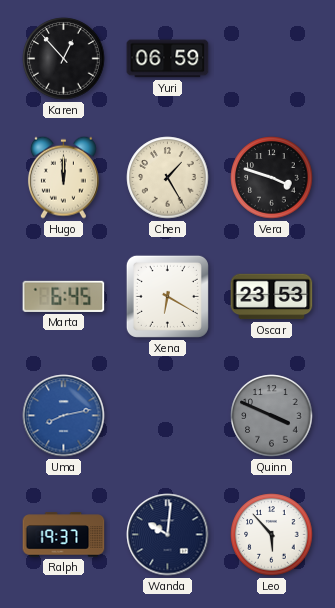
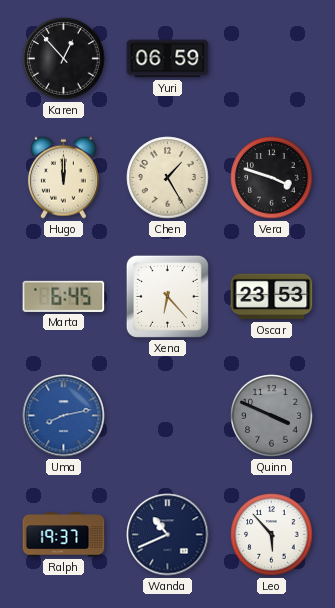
Xena: 6:20 -> 6:23
Wanda: 10:01 -> 10:41
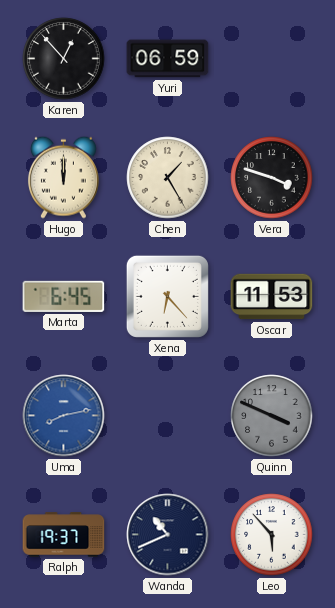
Oscar: 23:53 -> 11:53
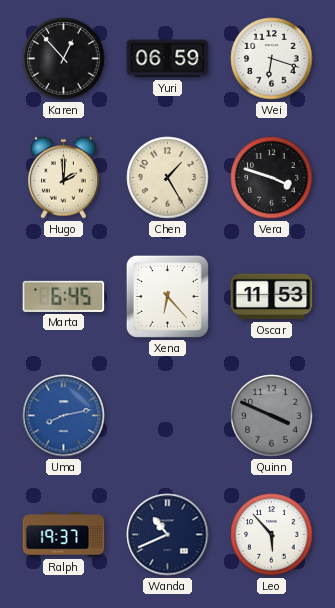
Wei: none -> 6:18
Hugo: 12:00 -> 2:00
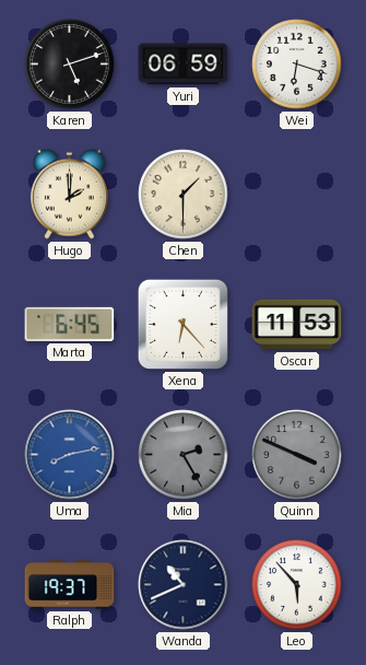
Karen: 12:53 -> 5:12
Chen: 1:25 -> 1:30
Vera: 3:48 -> none
Mia: none -> 2:25
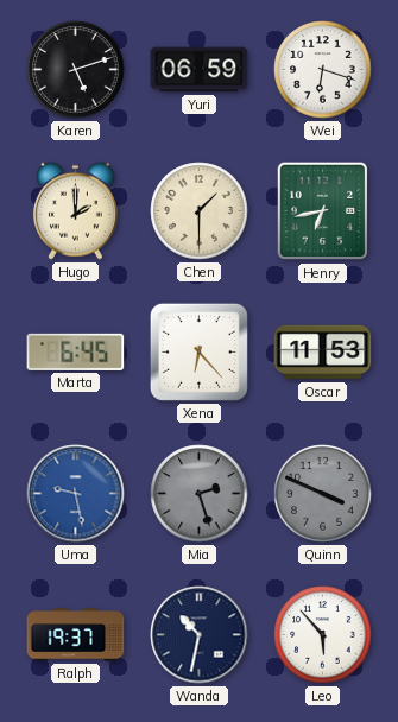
Henry: none -> 6:43
Uma: 8:13 -> 9:28
Mia: 2:25 -> 2:27
Wanda: 10:41 -> 10:32
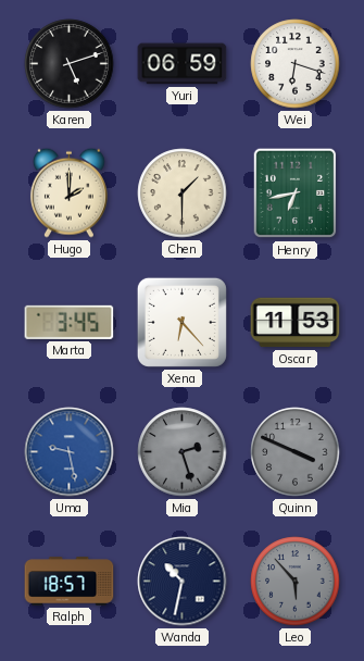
Marta: 6:45 -> 3:45
Ralph: 19:37 -> 18:57
Leo dial: white -> grey
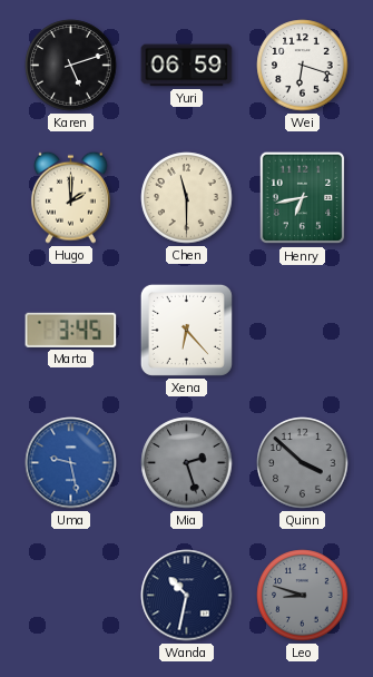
Chen: 1:30 -> 11:30
Oscar: 11:53 -> none
Quinn: 3:49 -> 3:52
Ralph: 18:57 -> none
Leo: 5:53 -> 8:48
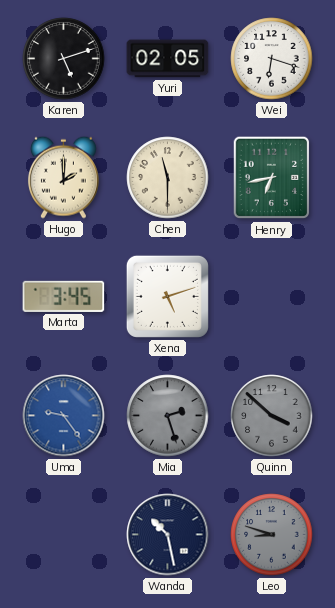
Yuri: 06:59 -> 02:05
Xena: 6:23 -> 5:12
Uma: 9:28 -> 9:24
Wanda: 10:32 -> 10:28
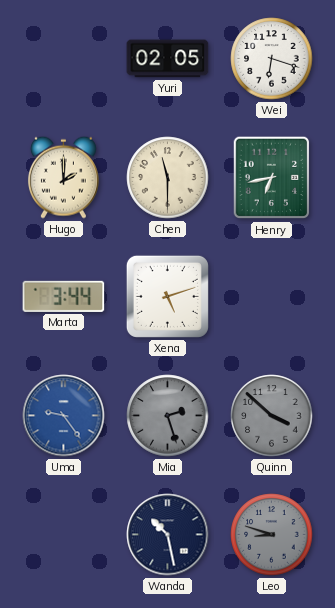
Karen: 5:12 -> none
Marta: 3:45 -> 3:44
